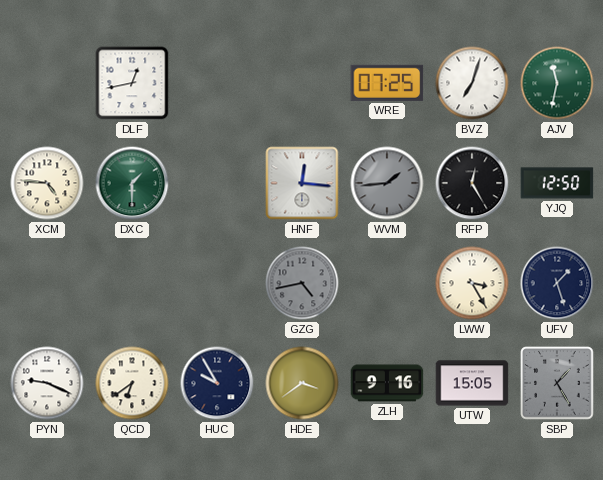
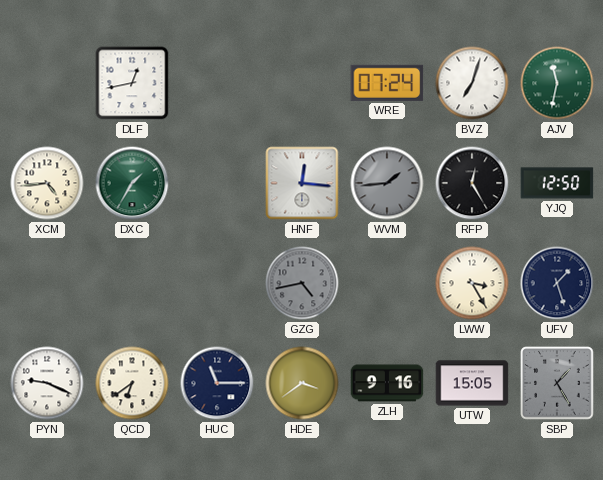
WRE: 07:25 -> 07:24
XCM: 4:46 -> 4:44
DXC: 1:30 -> 1:35
HUC: 9:55 -> 11:15
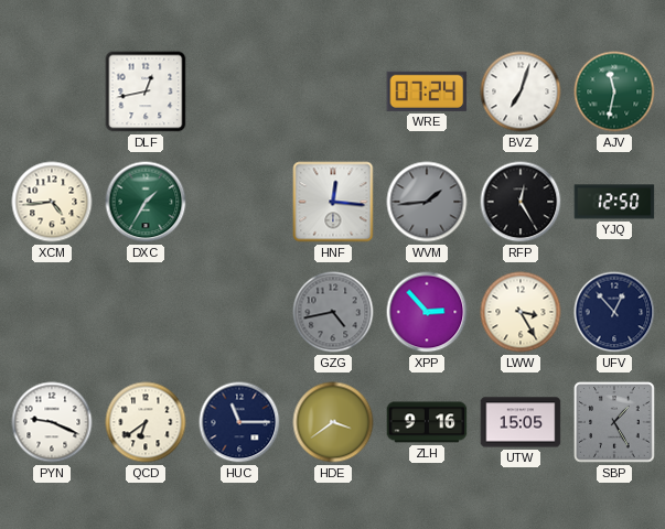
XPP: none -> 2:53
UFV: 1:27 -> 12:53
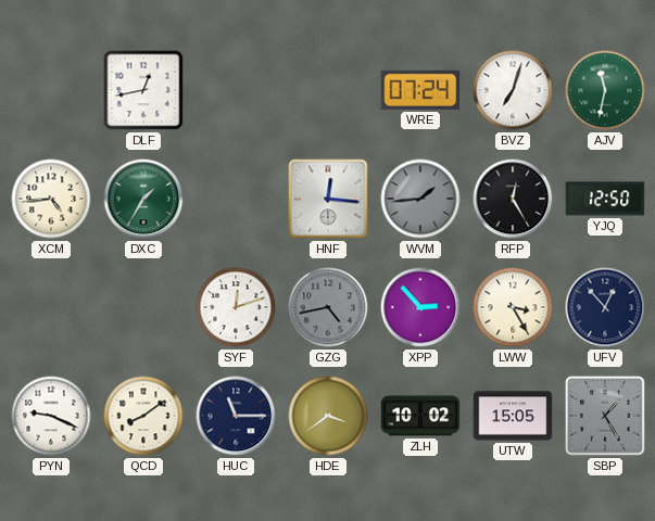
SYF: none -> 12:12
QCD: 6:39 -> 8:09
ZLH: 9:16 -> 10:02
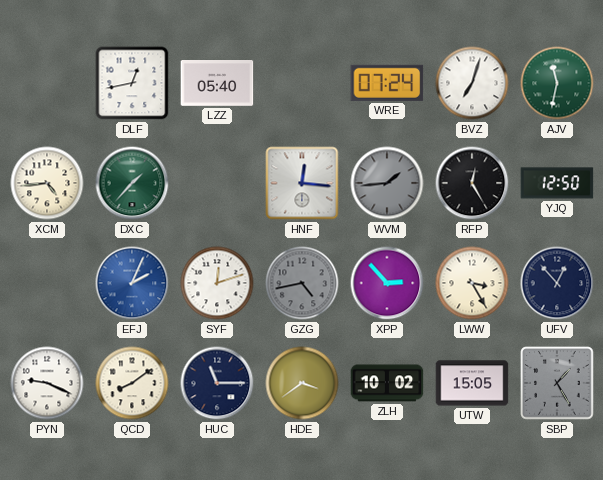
LZZ: none -> 05:40
DXC: 1:35 -> 1:37
EFJ: none -> 2:04
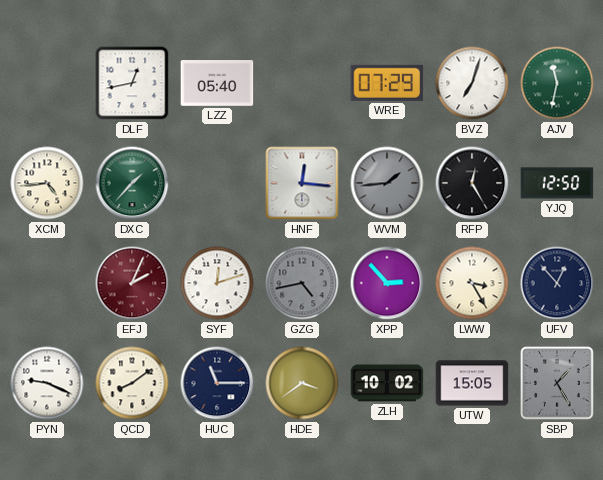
WRE: 07:24 -> 07:29
EFJ dial: blue -> burgundy
